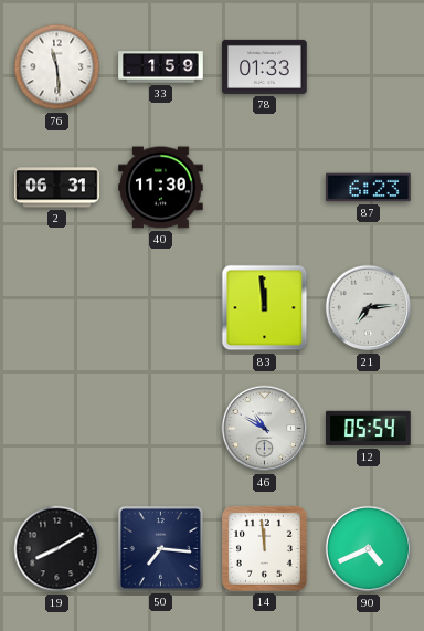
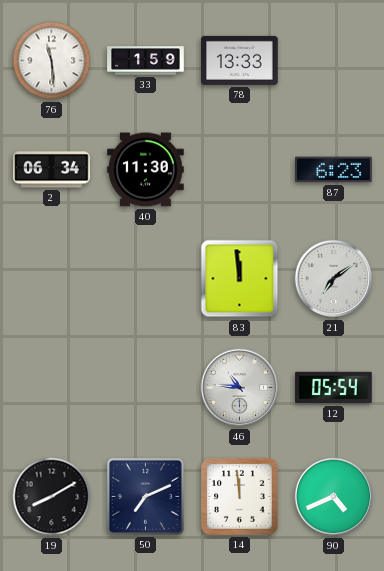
78: 01:33 -> 13:33
2: 06:31 -> 06:34
21: 7:14 -> 7:09
46: 10:50 -> 10:46
50: 7:16 -> 7:11
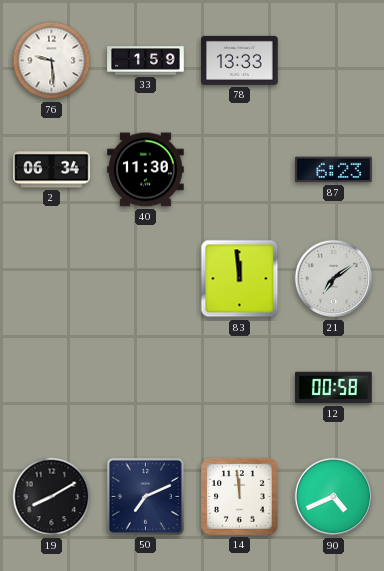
76: 11:29 -> 9:29
46: 10:46 -> none
12: 05:54 -> 00:58
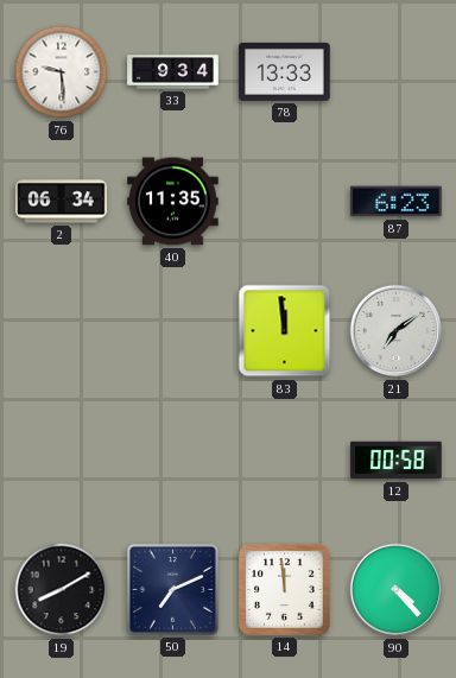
33: 1:59 -> 9:34
40: 11:30 -> 11:35
90: 4:41 -> 4:23
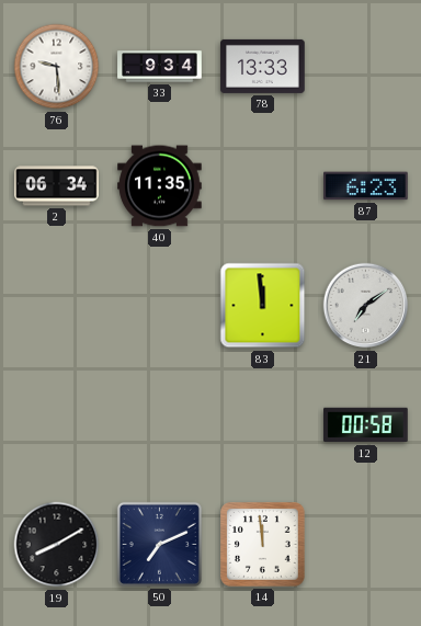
90: 4:23 -> none
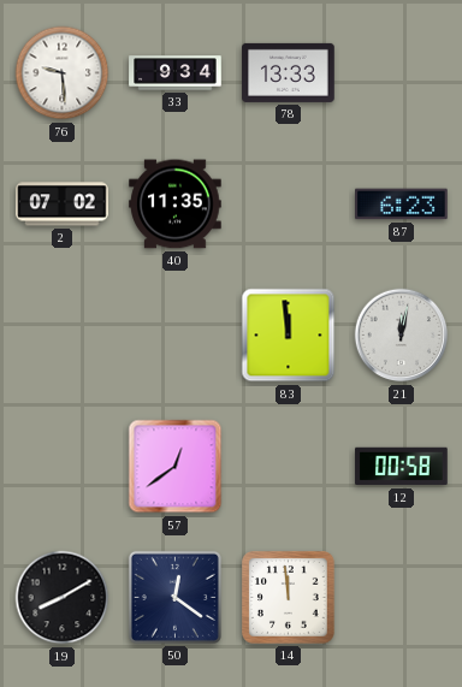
2: 06:34 -> 07:02
21: 7:09 -> 12:02
57: none -> 12:39
50: 7:11 -> 12:21
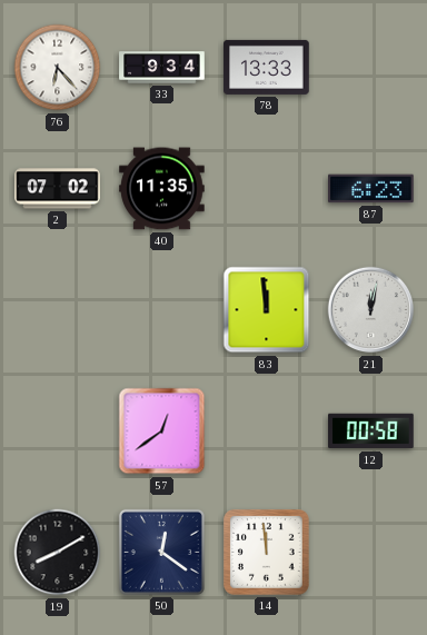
76: 9:29 -> 6:23
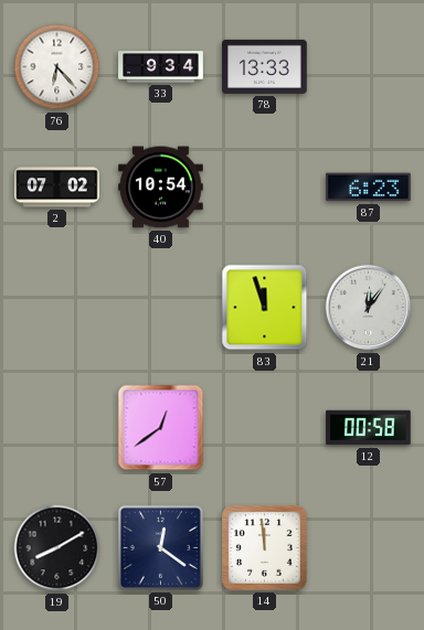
40: 11:35 -> 10:54
83: 11:59 -> 11:57
21: 12:02 -> 12:06
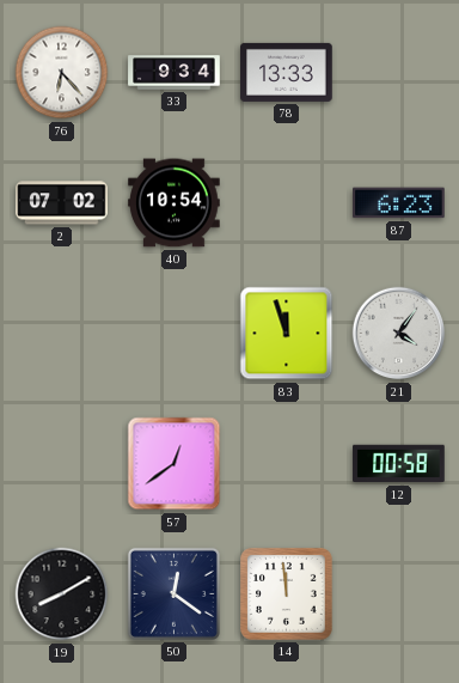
21: 12:06 -> 4:06
